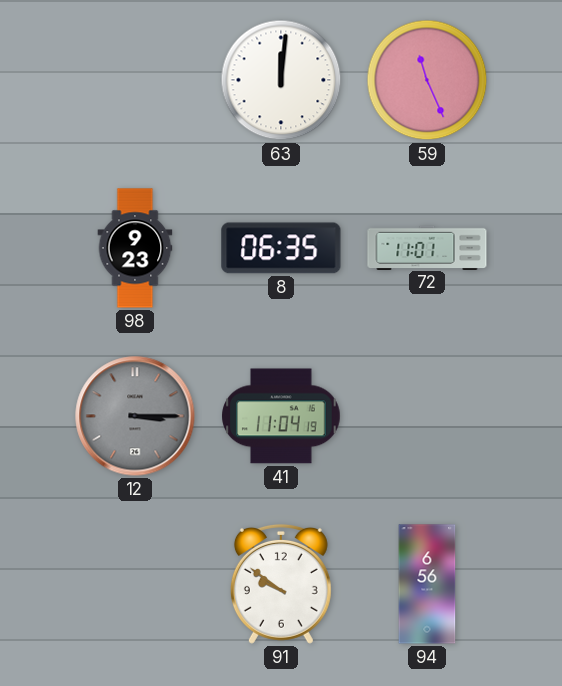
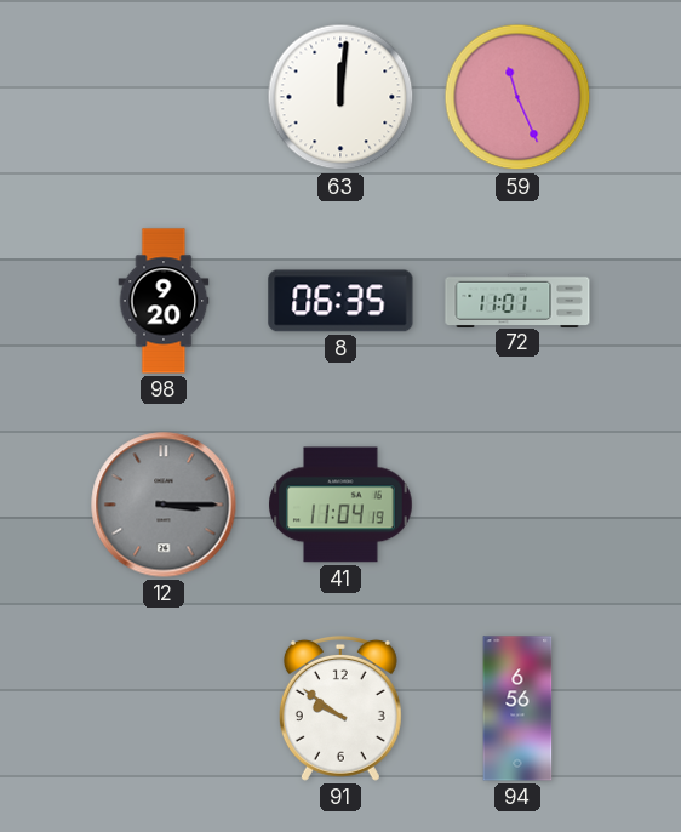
98: 9:23 -> 9:20
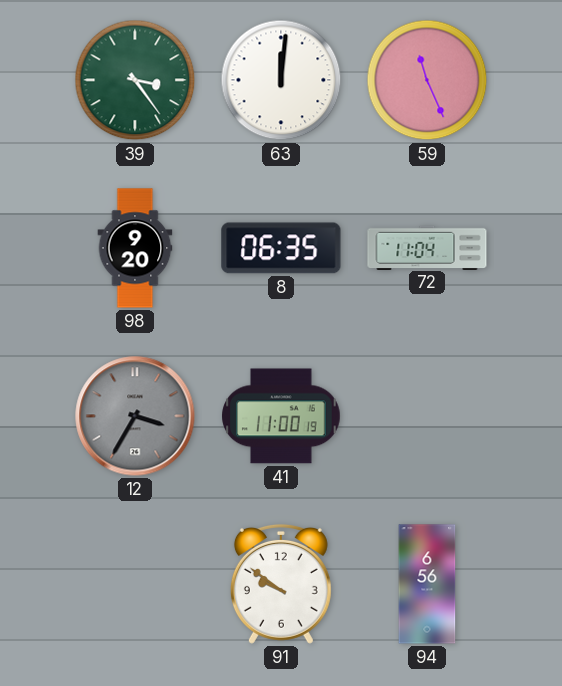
39: none -> 3:24
72: 11:01 -> 11:04
12: 3:15 -> 3:35
41: 11:04 -> 11:00
